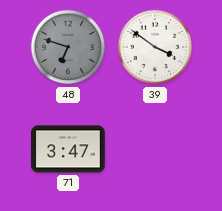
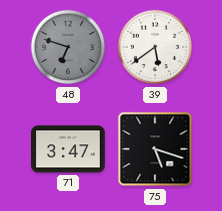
39: 3:51 -> 5:39
75: none -> 5:18
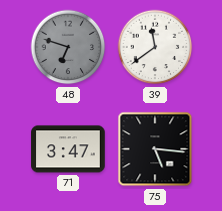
39: 5:39 -> 11:39
75: 5:18 -> 5:16
